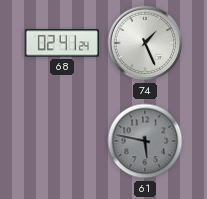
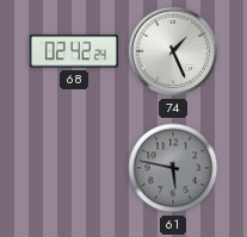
68: 02:41 -> 02:42
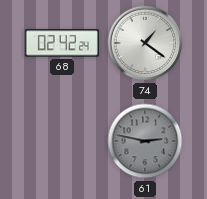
74: 1:26 -> 1:21
61: 5:47 -> 2:47
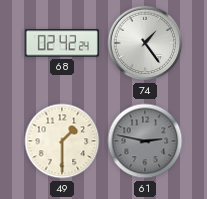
74: 1:21 -> 1:24
49: none -> 1:30
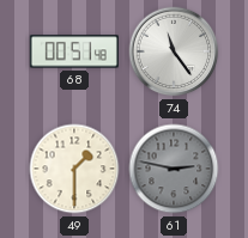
68: 02:42 -> 00:51
74: 1:24 -> 11:24
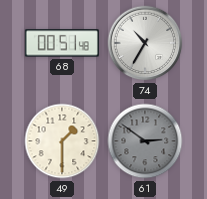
74: 11:24 -> 10:35
61: 2:47 -> 2:51
